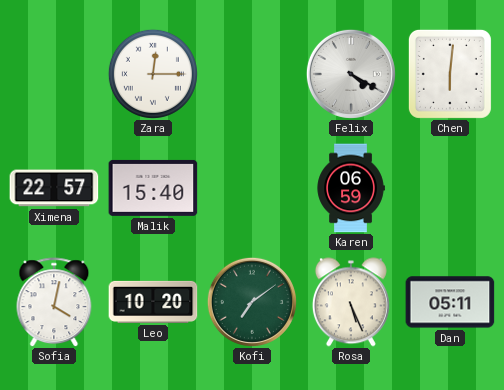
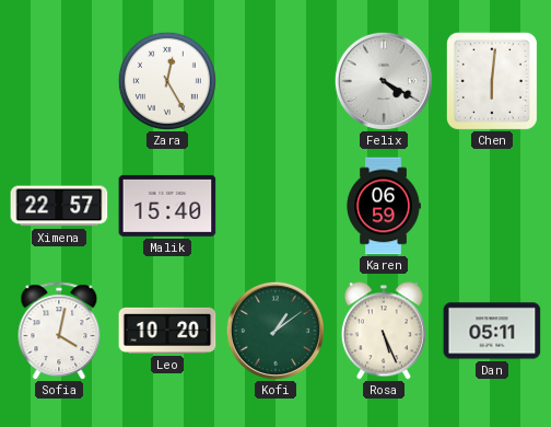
Zara: 12:15 -> 12:25
Kofi: 7:09 -> 1:09
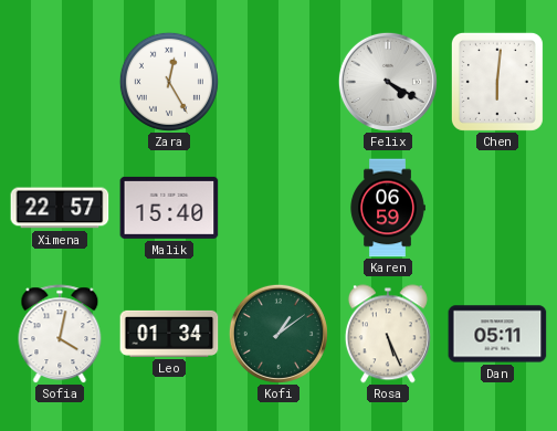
Leo: 10:20 -> 01:34
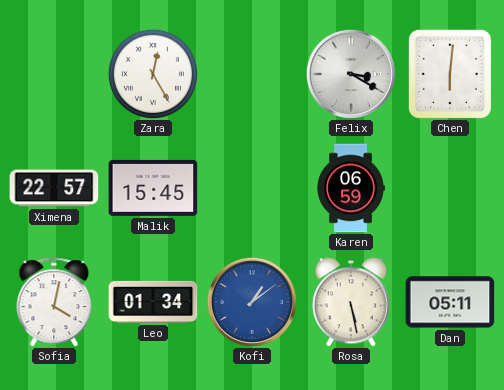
Felix: 4:20 -> 3:20
Malik: 15:40 -> 15:45
Kofi dial: green -> blue
Rosa: 5:26 -> 5:28
